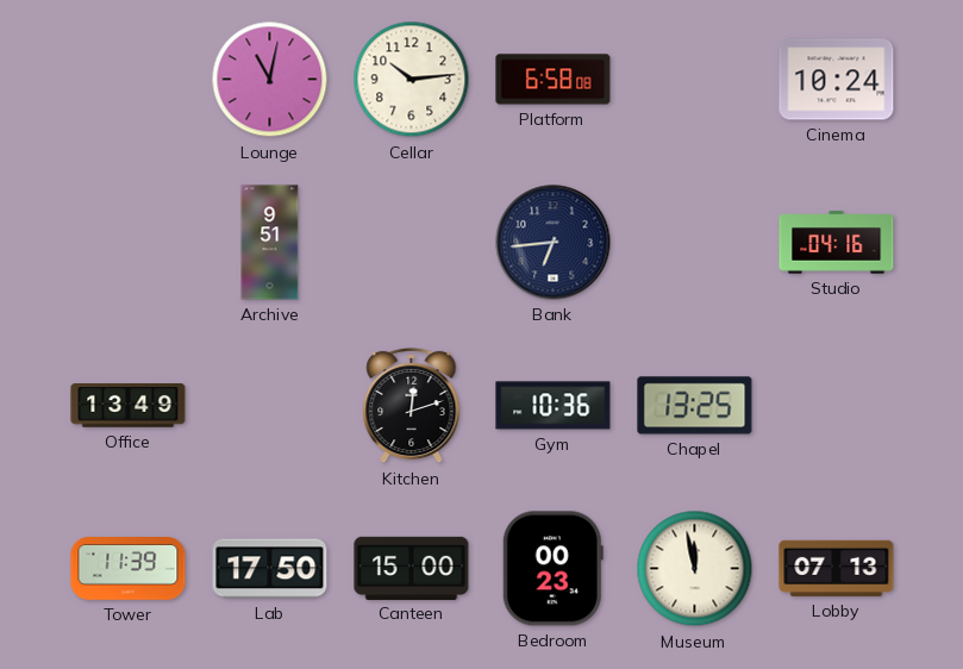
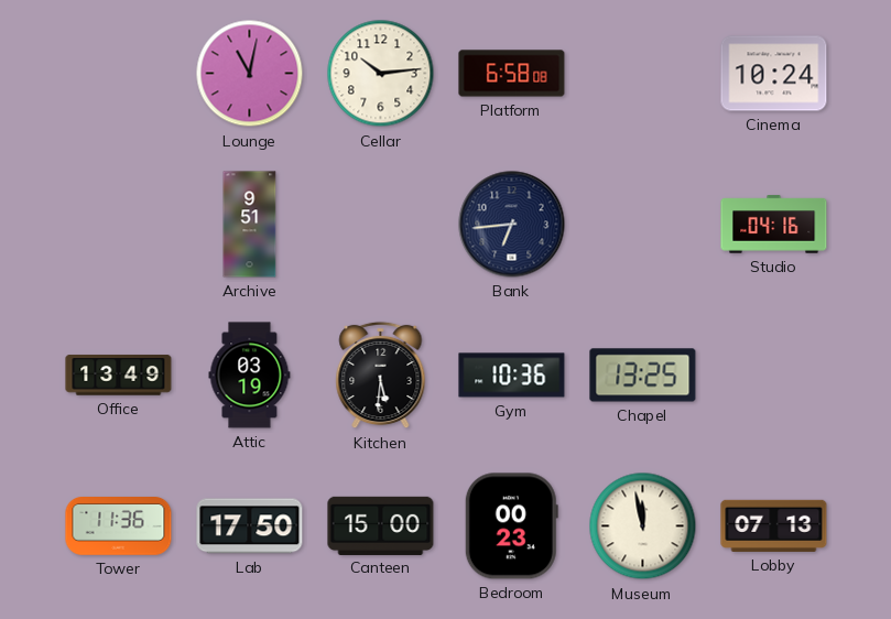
Attic: none -> 03:19
Kitchen: 12:12 -> 5:31
Tower: 11:39 -> 11:36
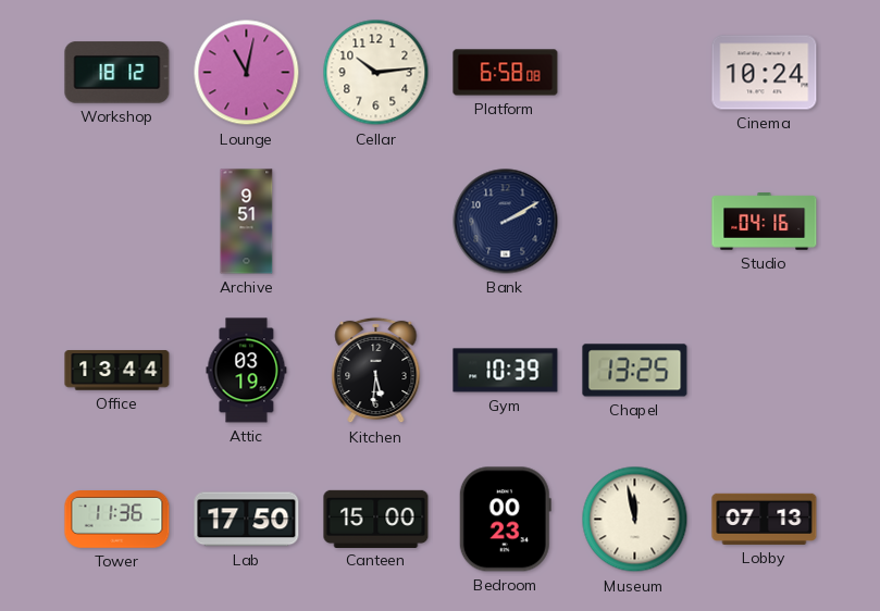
Workshop: none -> 18:12
Bank: 6:44 -> 2:10
Office: 13:49 -> 13:44
Gym: 10:36 -> 10:39
